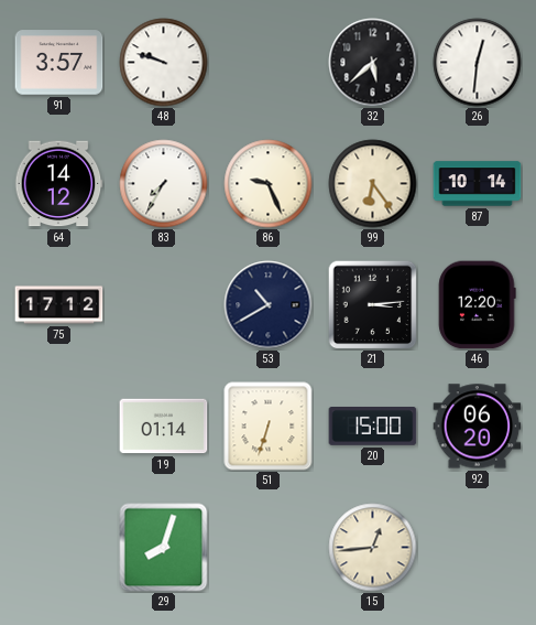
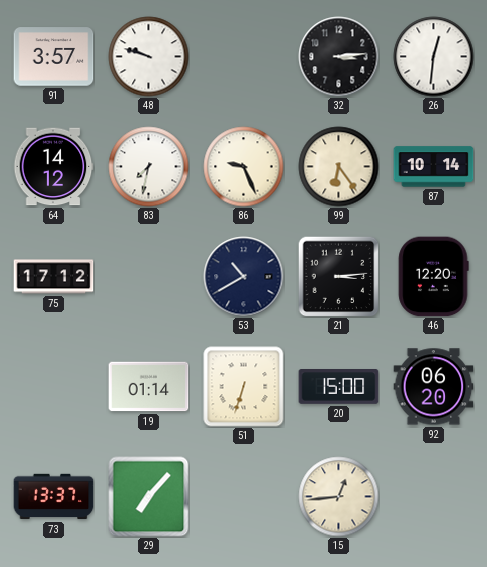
32: 5:38 -> 3:14
83: 7:35 -> 7:32
73: none -> 13:37
29: 8:03 -> 7:07
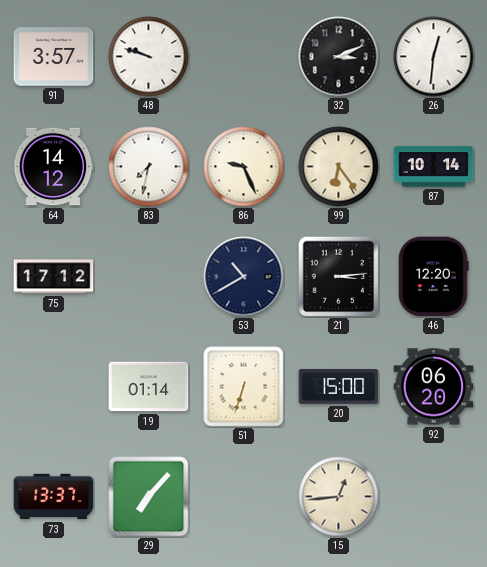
32: 3:14 -> 3:11
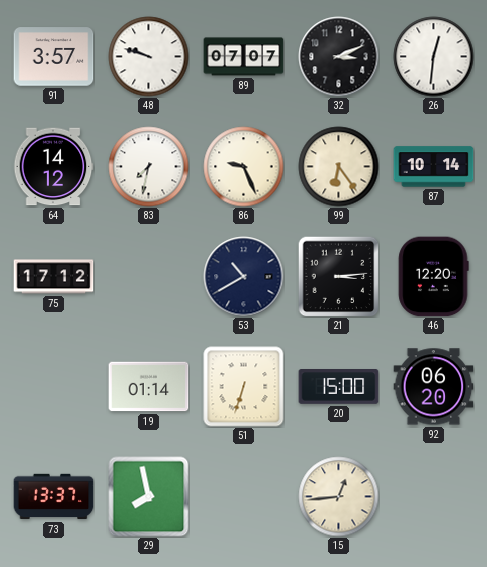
89: none -> 07:07
29: 7:07 -> 7:58
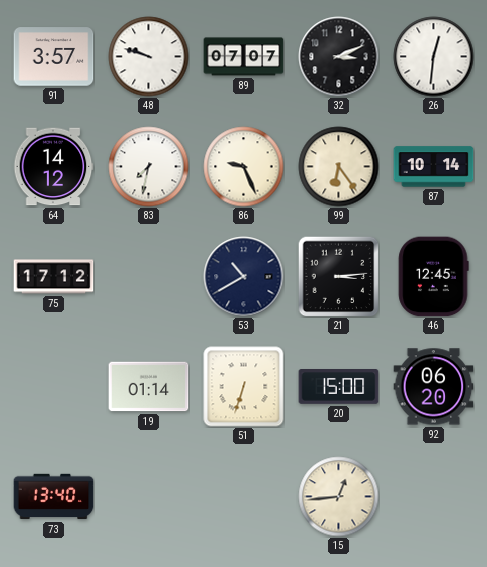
46: 12:20 -> 12:45
73: 13:37 -> 13:40
29: 7:58 -> none
